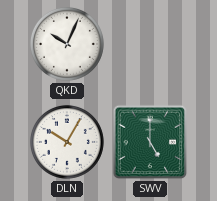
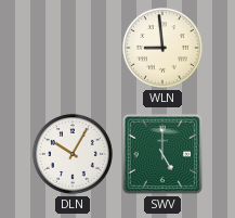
QKD: 10:04 -> none
WLN: none -> 8:59
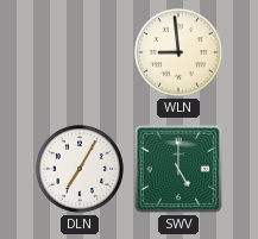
DLN: 10:05 -> 7:05
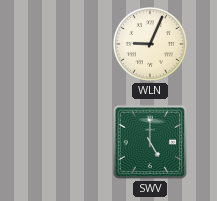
WLN: 8:59 -> 9:04
DLN: 7:05 -> none
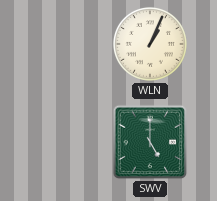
WLN: 9:04 -> 1:04
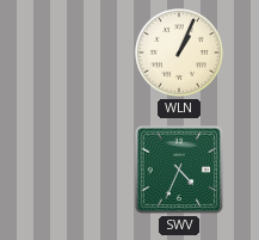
SWV: 5:00 -> 4:34
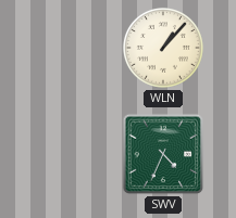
WLN: 1:04 -> 1:07
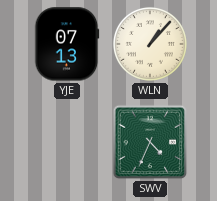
YJE: none -> 07:13
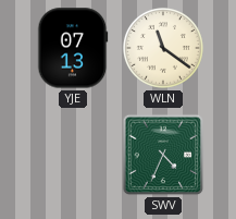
WLN: 1:07 -> 11:21
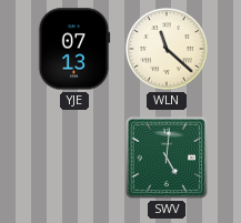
WLN: 11:21 -> 11:22
SWV: 4:34 -> 5:01
